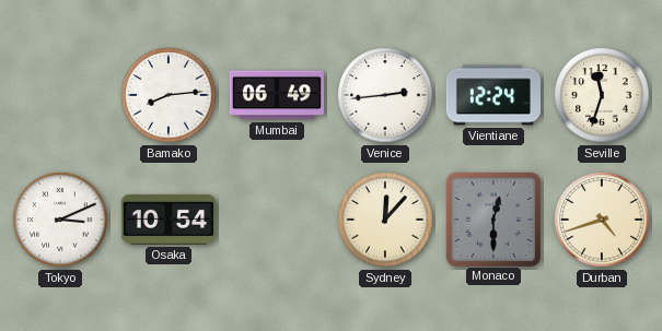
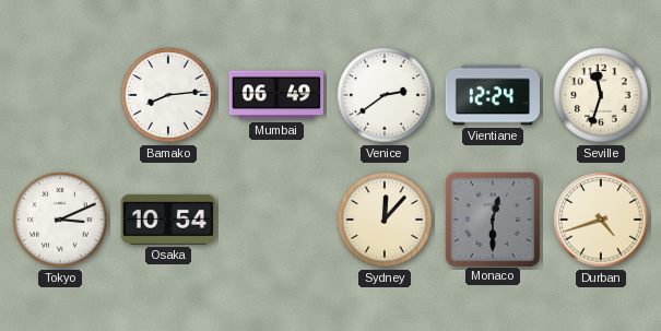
Venice: 2:44 -> 2:39
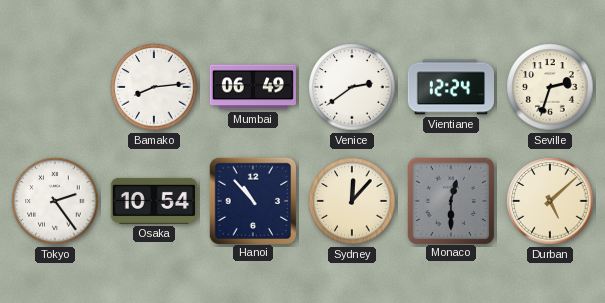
Seville: 11:33 -> 2:33
Tokyo: 3:11 -> 2:24
Hanoi: none -> 10:53
Durban: 4:42 -> 5:08
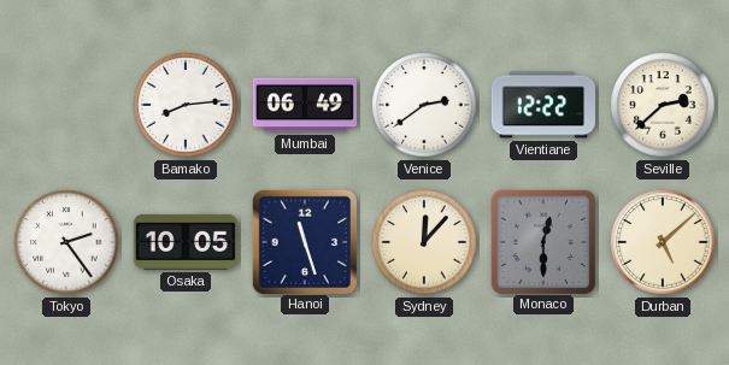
Vientiane: 12:24 -> 12:22
Seville: 2:33 -> 2:38
Osaka: 10:54 -> 10:05
Hanoi: 10:53 -> 11:27
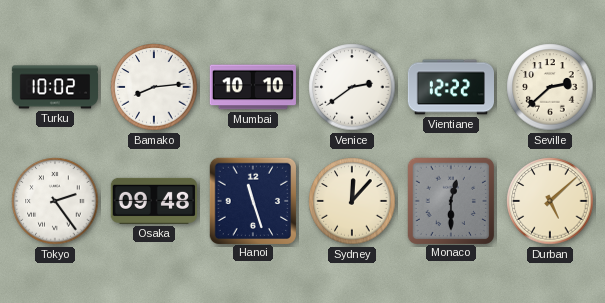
Turku: none -> 10:02
Mumbai: 06:49 -> 10:10
Osaka: 10:05 -> 09:48
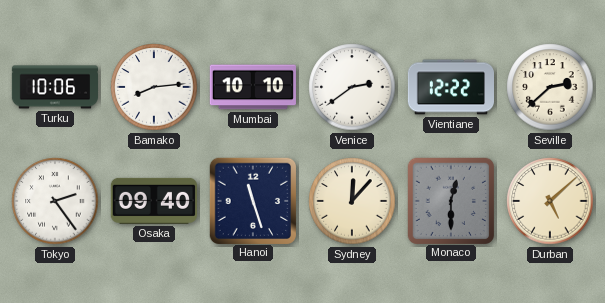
Turku: 10:02 -> 10:06
Osaka: 09:48 -> 09:40
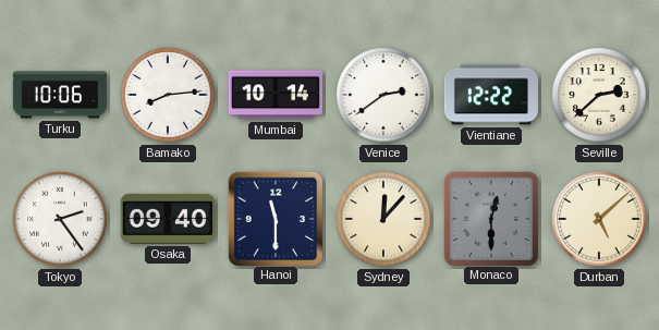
Mumbai: 10:10 -> 10:14
Hanoi: 11:27 -> 11:30
